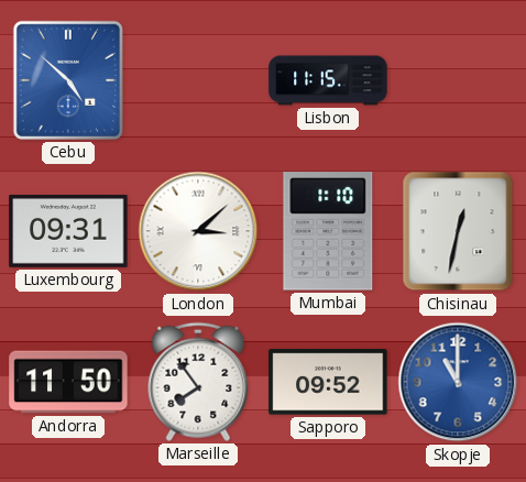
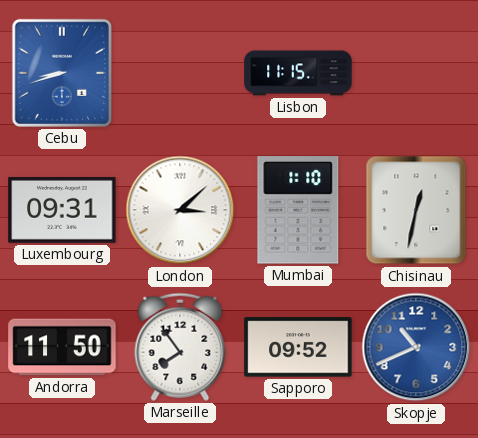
Cebu: 4:52 -> 8:42
Skopje: 11:00 -> 10:41
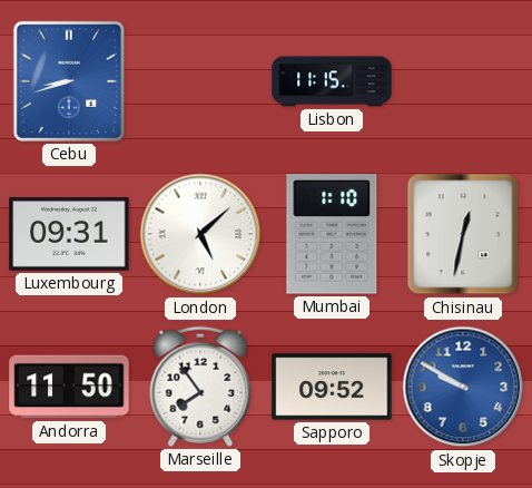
London: 3:08 -> 5:08
Skopje: 10:41 -> 9:50
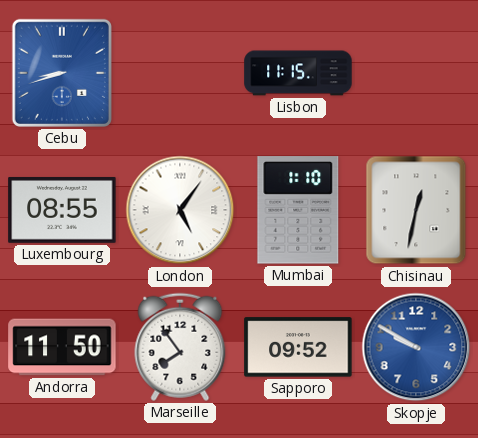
Luxembourg: 09:31 -> 08:55
London: 5:08 -> 5:06
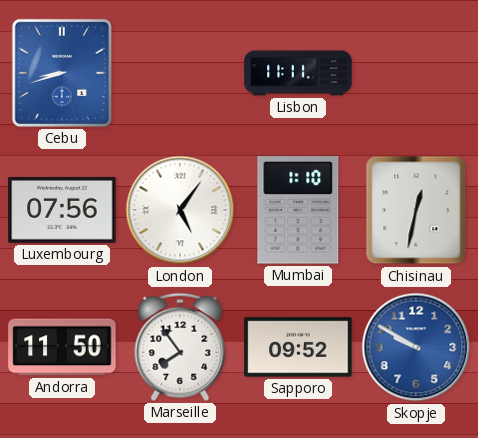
Lisbon: 11:15 -> 11:11
Luxembourg: 08:55 -> 07:56
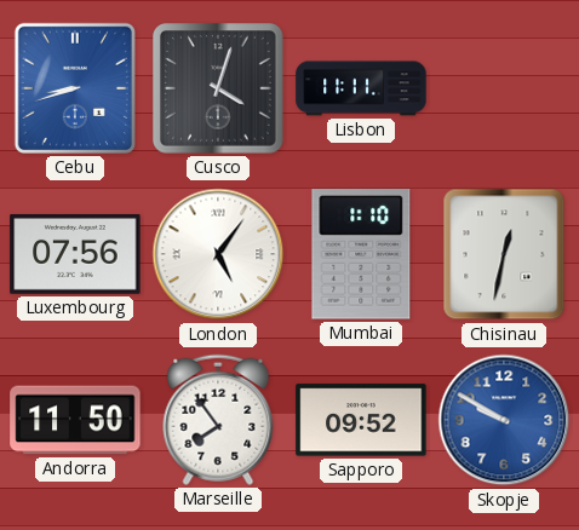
Cusco: none -> 4:03
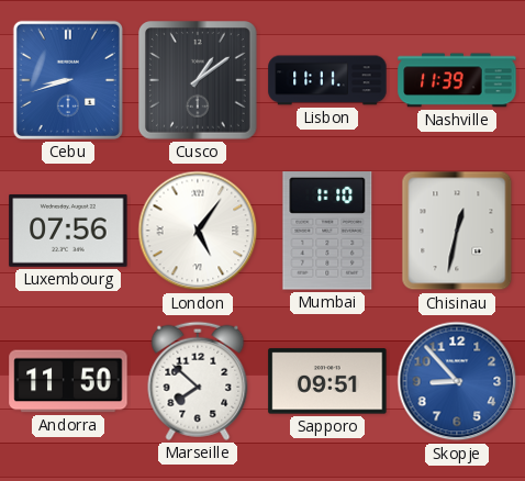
Cusco: 4:03 -> 1:09
Nashville: none -> 11:39
Marseille: 7:54 -> 7:52
Sapporo: 09:52 -> 09:51
Skopje: 9:50 -> 8:53
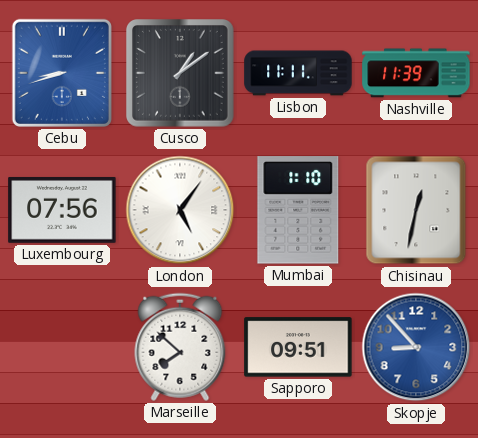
Andorra: 11:50 -> none
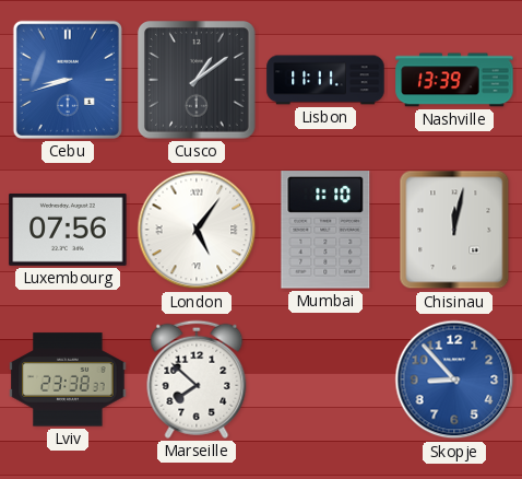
Nashville: 11:39 -> 13:39
Chisinau: 12:32 -> 12:02
Lviv: none -> 23:38
Sapporo: 09:51 -> none
